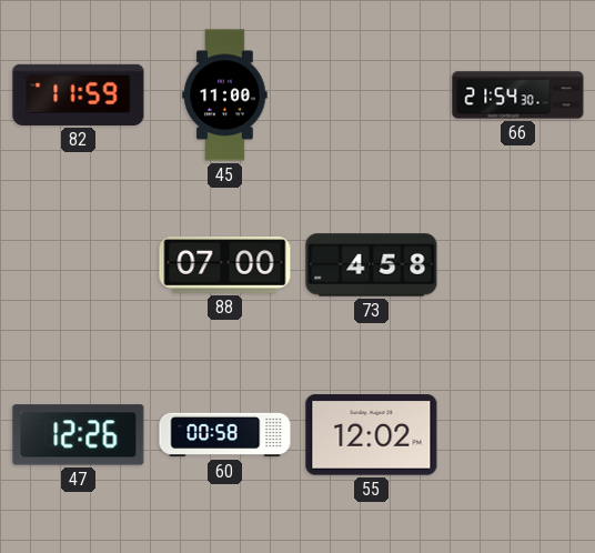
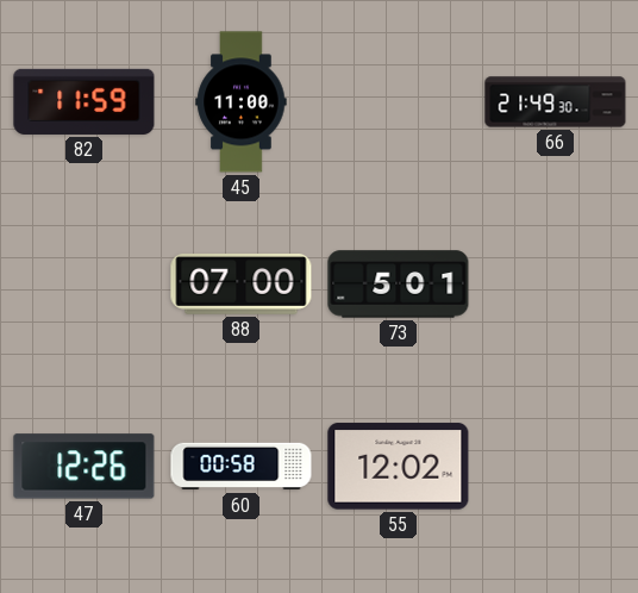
66: 21:54 -> 21:49
73: 4:58 -> 5:01
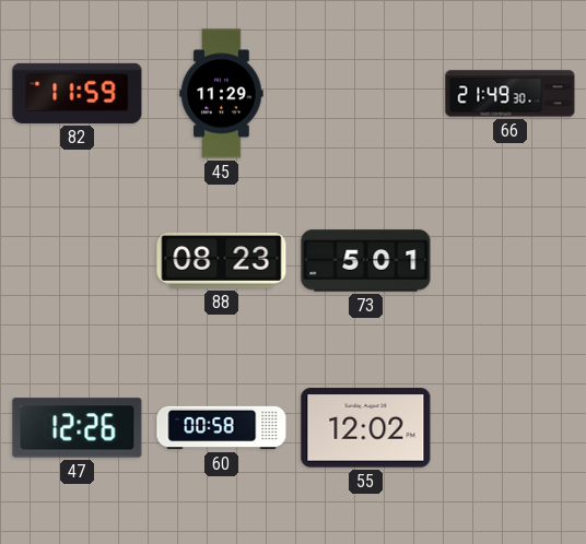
45: 11:00 -> 11:29
88: 07:00 -> 08:23
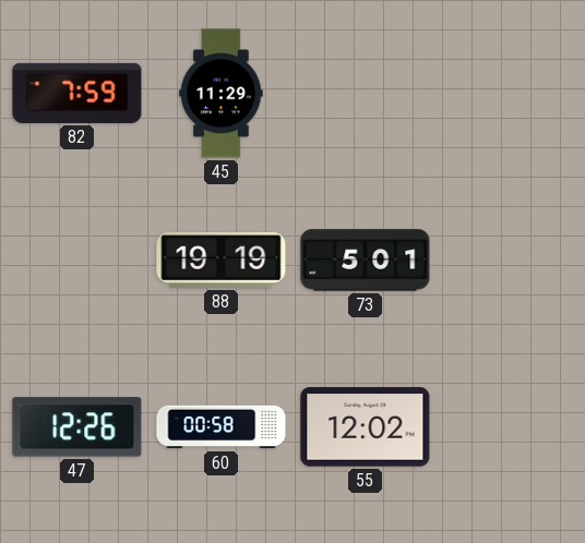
82: 11:59 -> 7:59
66: 21:49 -> none
88: 08:23 -> 19:19
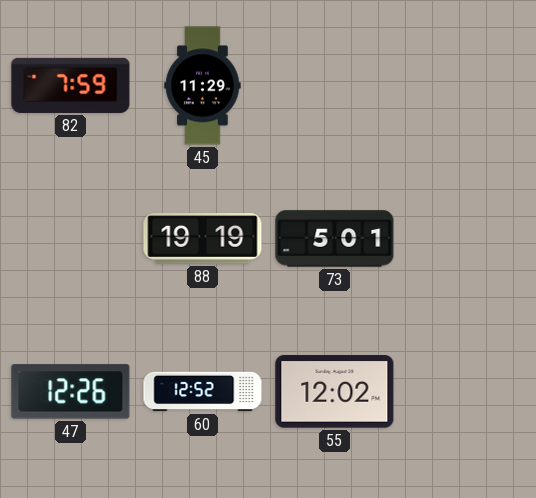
60: 00:58 -> 12:52
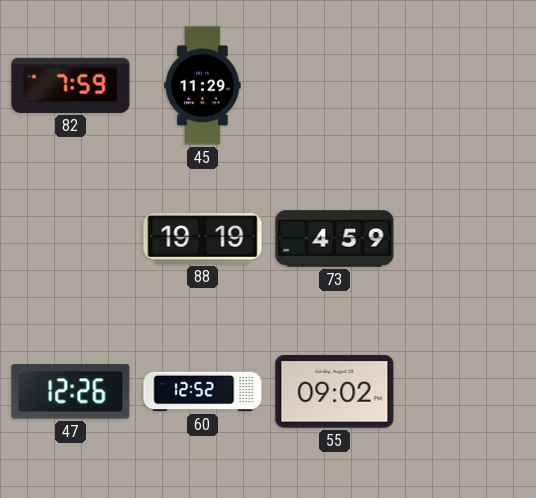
73: 5:01 -> 4:59
55: 12:02 -> 09:02
